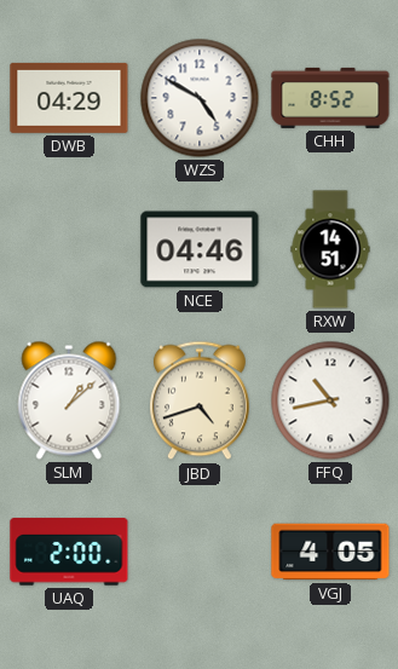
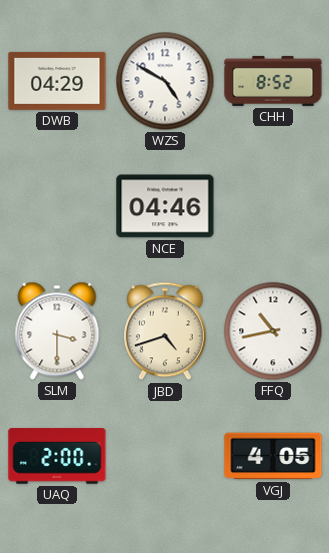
RXW: 14:51 -> none
SLM: 1:08 -> 3:30
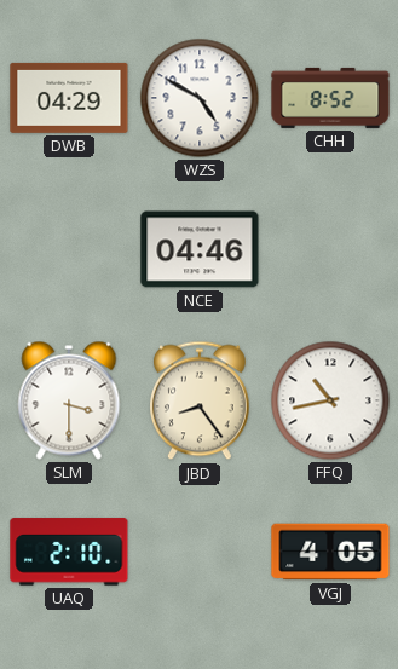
JBD: 4:42 -> 8:24
UAQ: 2:00 -> 2:10
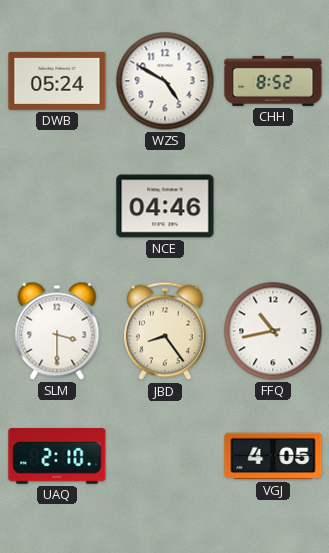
DWB: 04:29 -> 05:24
